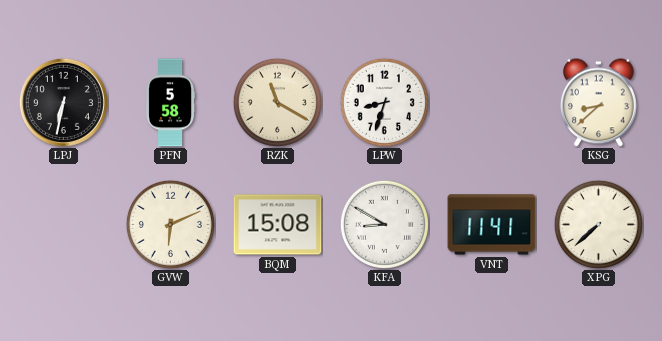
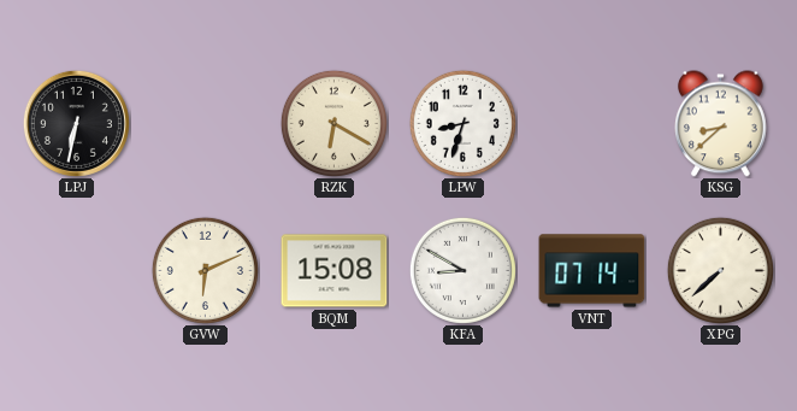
PFN: 5:58 -> none
RZK: 11:20 -> 6:20
VNT: 11:41 -> 07:14
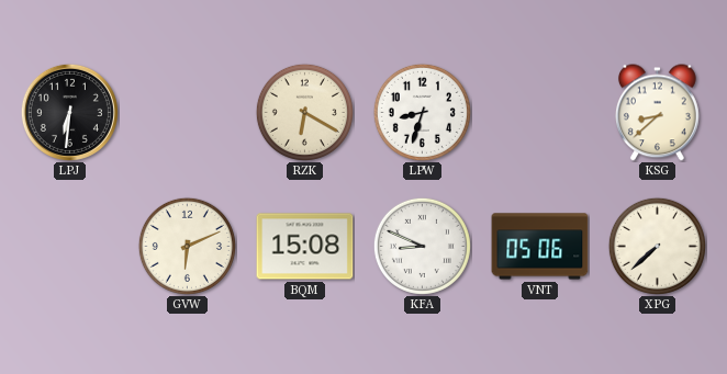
LPJ: 6:32 -> 6:31
KFA: 8:50 -> 8:49
VNT: 07:14 -> 05:06
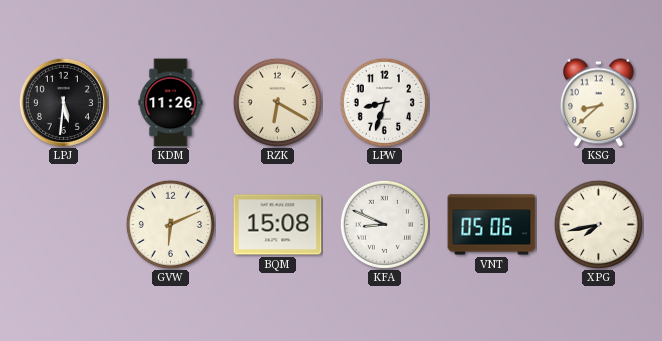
LPJ: 6:31 -> 5:31
KDM: none -> 11:26
XPG: 7:38 -> 7:43
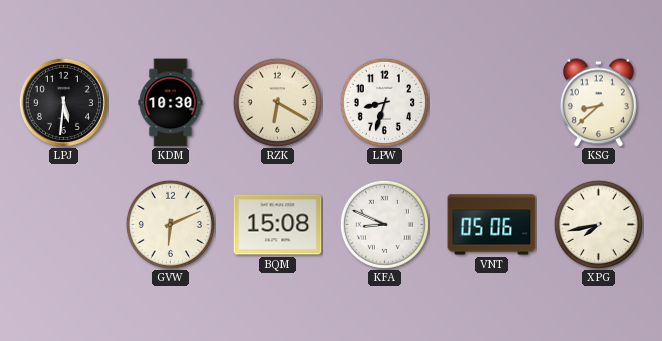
KDM: 11:26 -> 10:30
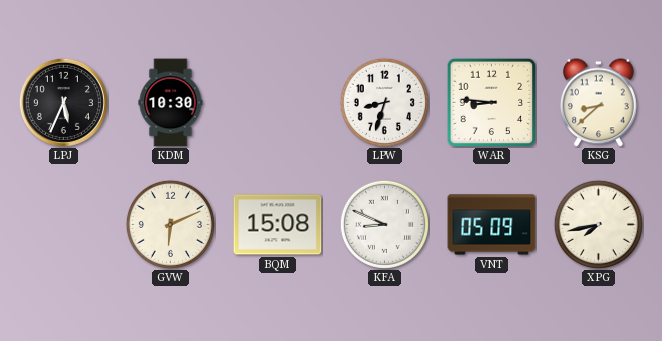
LPJ: 5:31 -> 5:34
RZK: 6:20 -> none
WAR: none -> 8:46
VNT: 05:06 -> 05:09
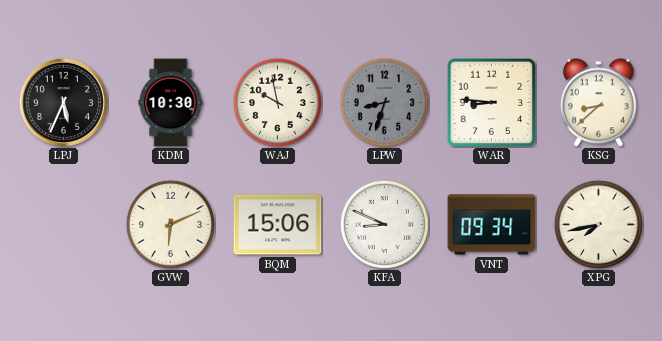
WAJ: none -> 9:58
LPW dial: white -> grey
BQM: 15:08 -> 15:06
VNT: 05:09 -> 09:34
